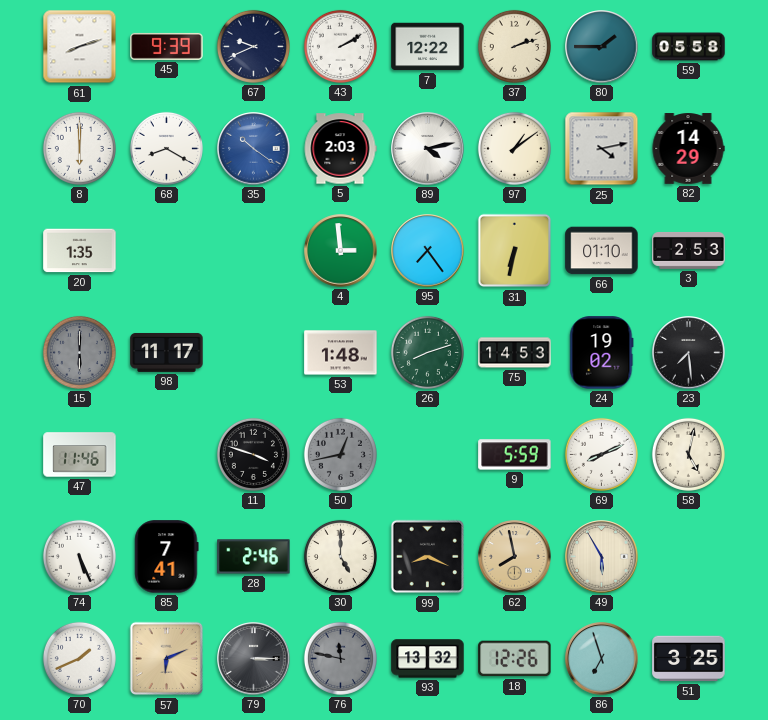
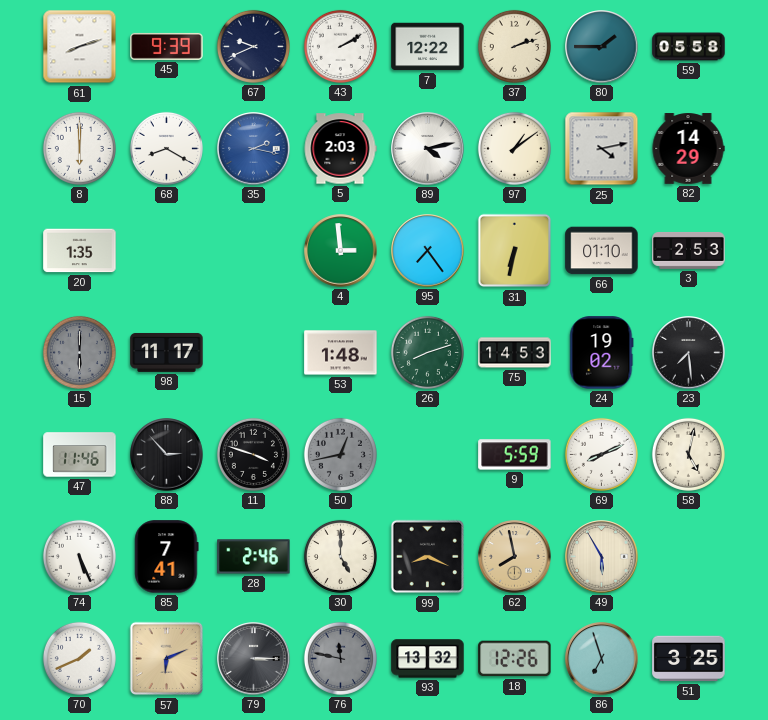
35: 10:21 -> 2:17
88: none -> 2:53
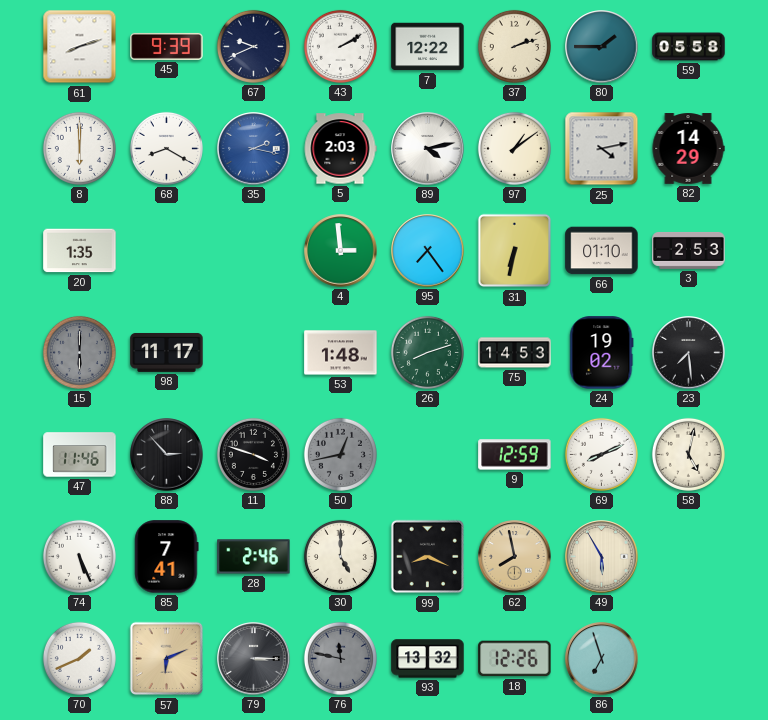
9: 5:59 -> 12:59
51: 3:25 -> none
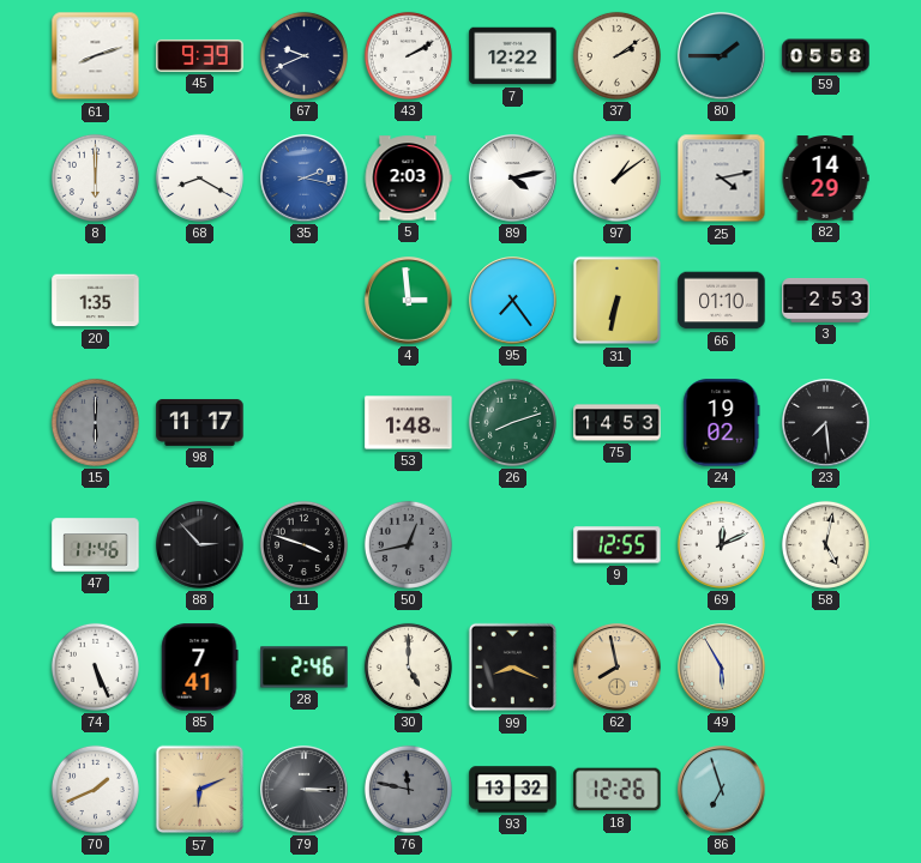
37: 2:12 -> 2:09
9: 12:59 -> 12:55
69: 8:11 -> 12:11
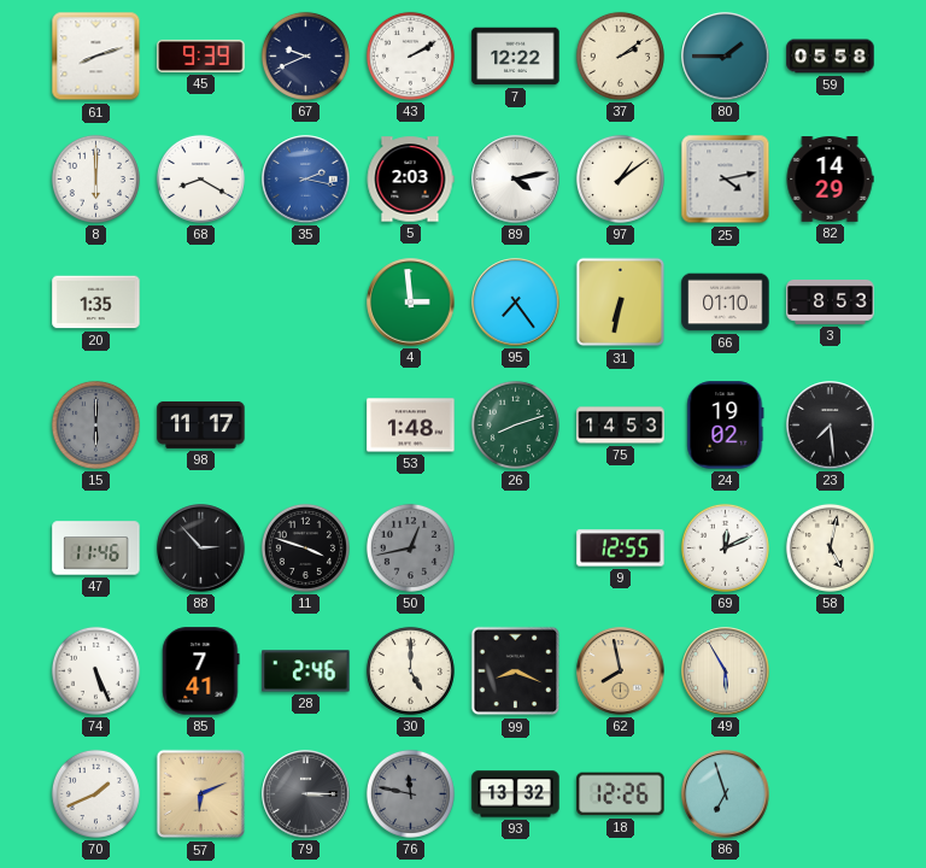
3: 2:53 -> 8:53
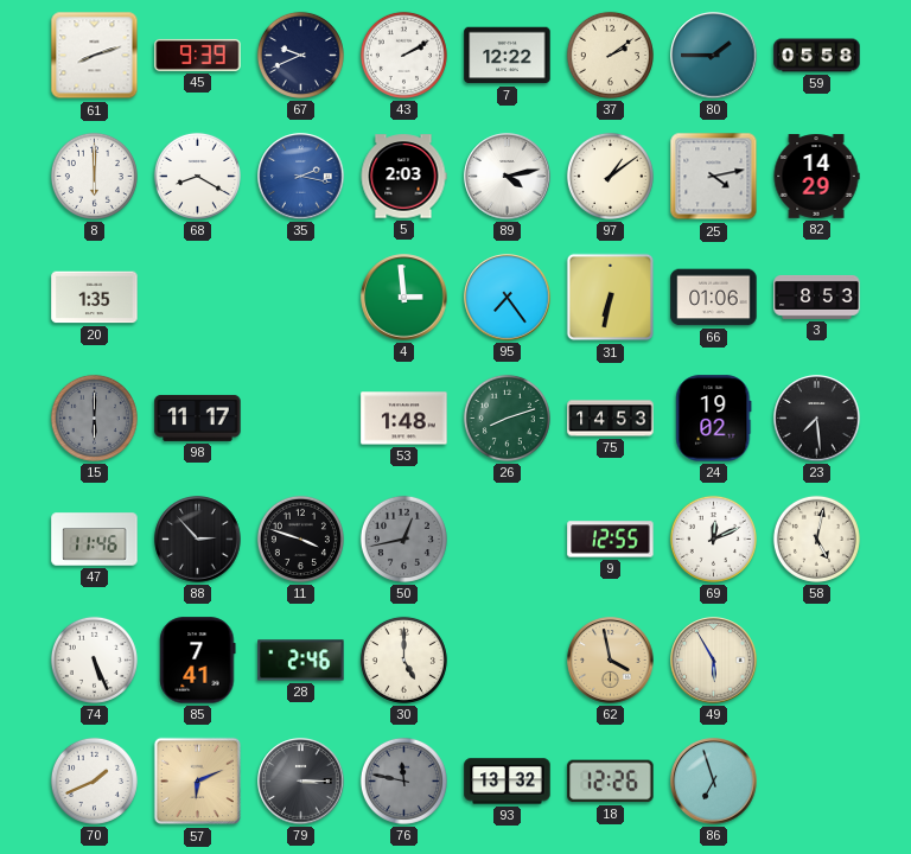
66: 01:10 -> 01:06
99: 8:19 -> none
62: 7:58 -> 3:58
